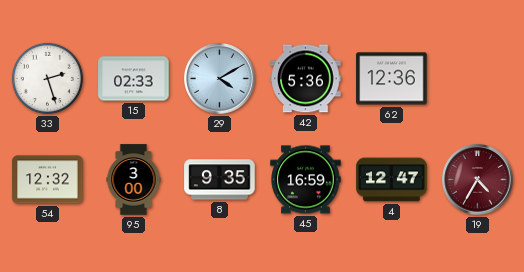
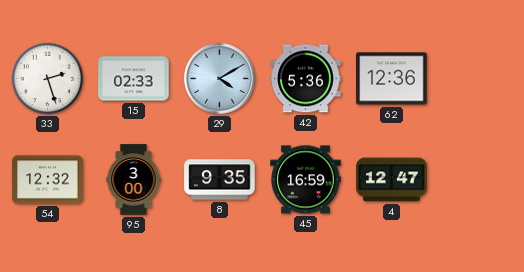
19: 4:35 -> none
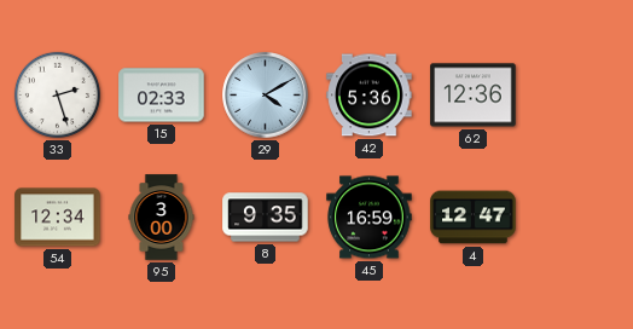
54: 12:32 -> 12:34
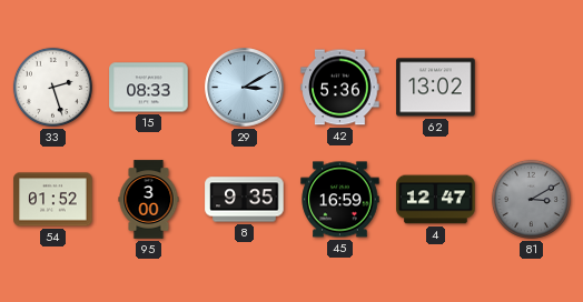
15: 02:33 -> 08:33
29: 4:10 -> 3:10
62: 12:36 -> 13:02
54: 12:34 -> 01:52
81: none -> 3:10
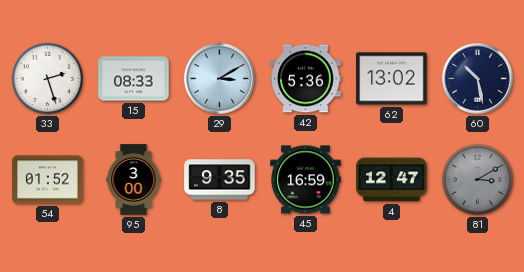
60: none -> 10:28
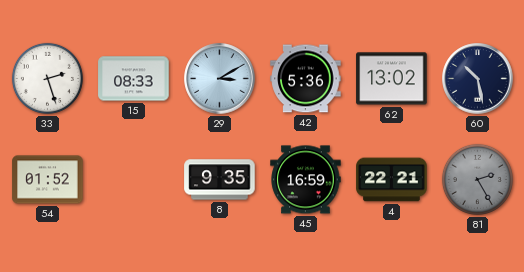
95: 3:00 -> none
4: 12:47 -> 22:21
81: 3:10 -> 2:25
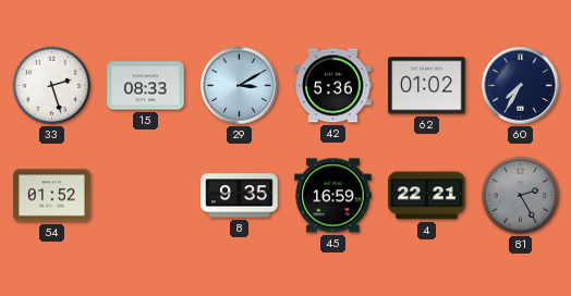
62: 13:02 -> 01:02
60: 10:28 -> 7:35
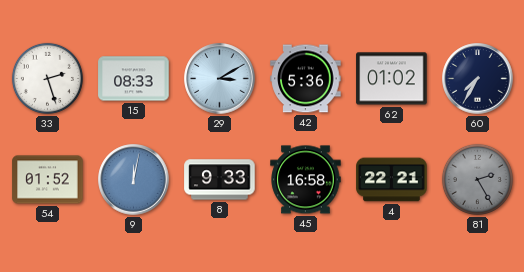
9: none -> 12:02
8: 9:35 -> 9:33
45: 16:59 -> 16:58
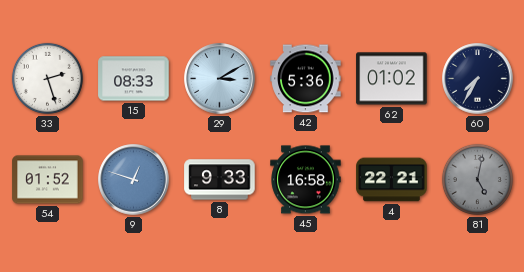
9: 12:02 -> 12:48
81: 2:25 -> 5:02
